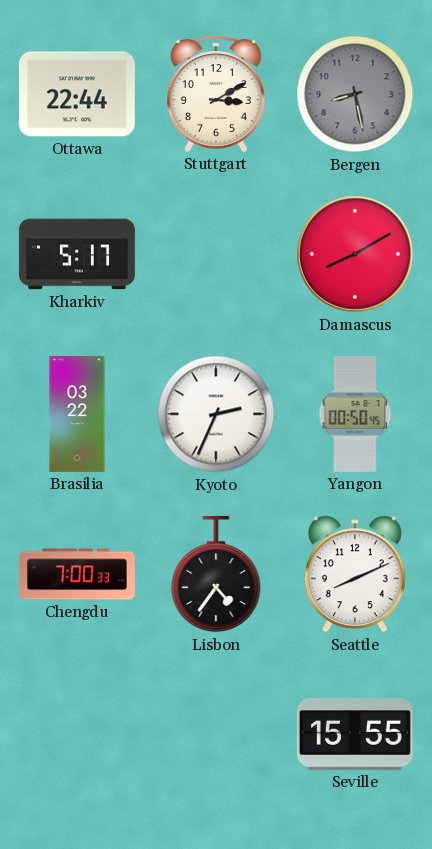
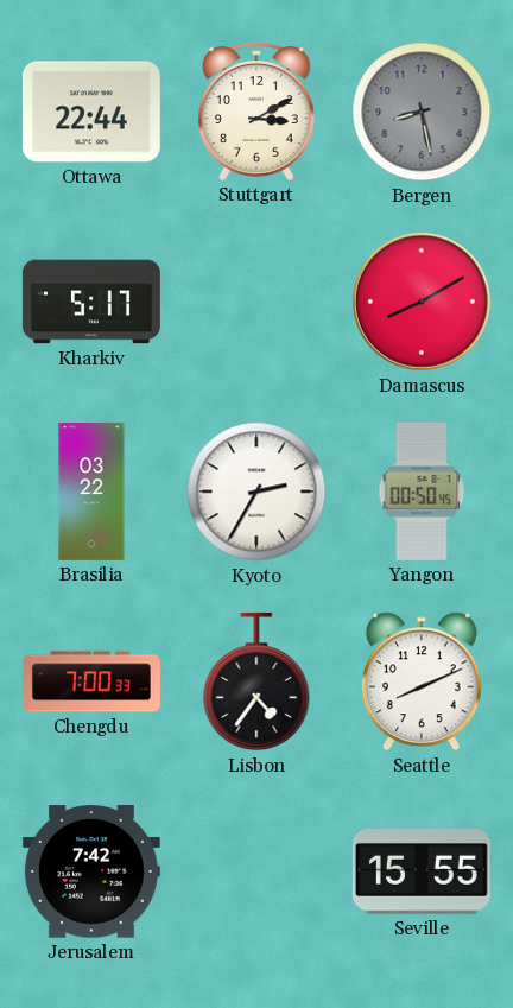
Kyoto: 2:34 -> 2:35
Jerusalem: none -> 7:42
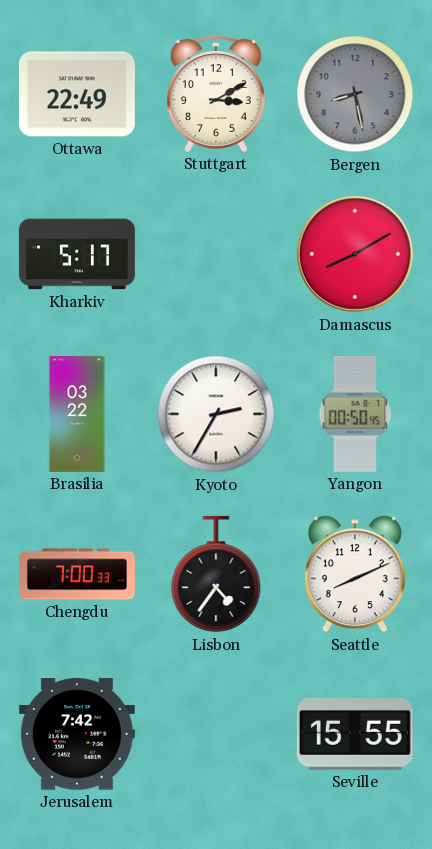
Ottawa: 22:44 -> 22:49
